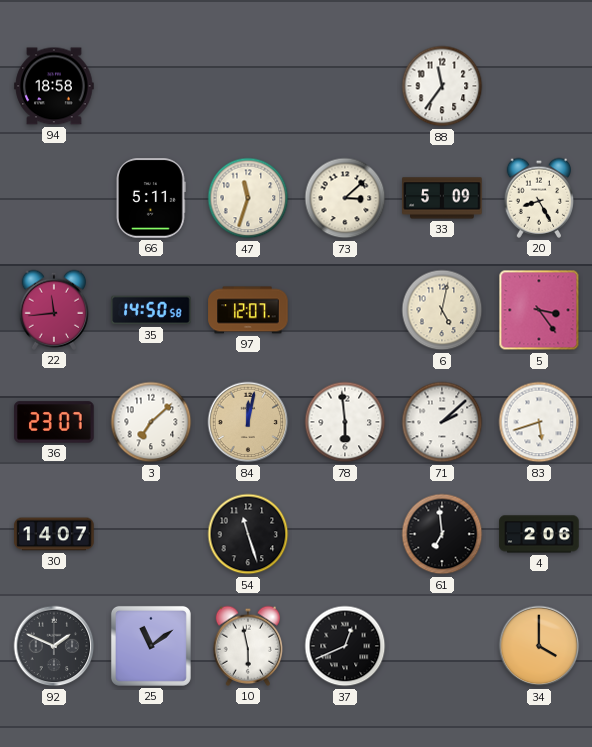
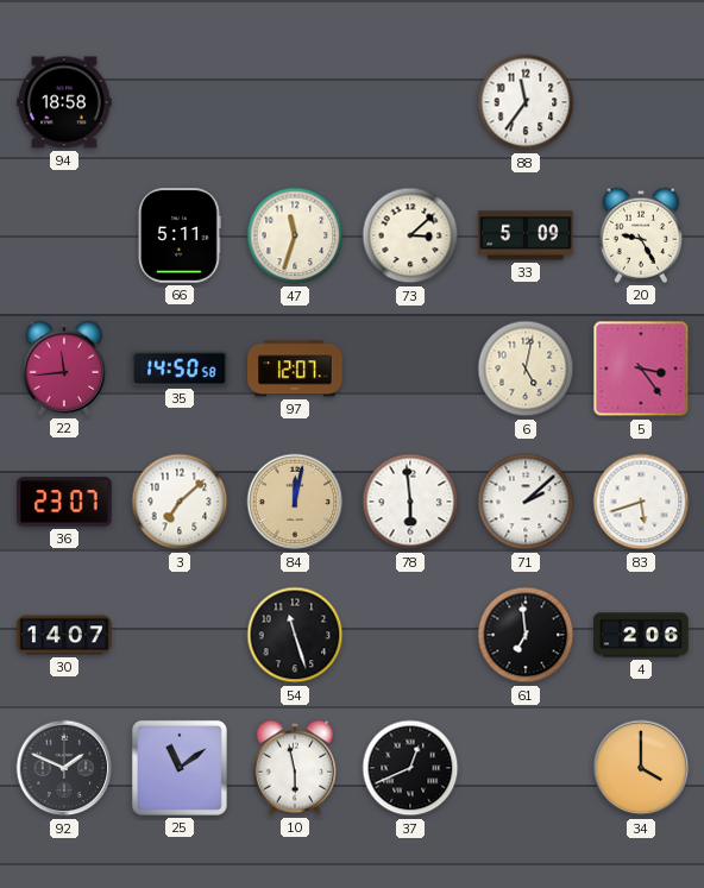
20: 8:25 -> 9:25
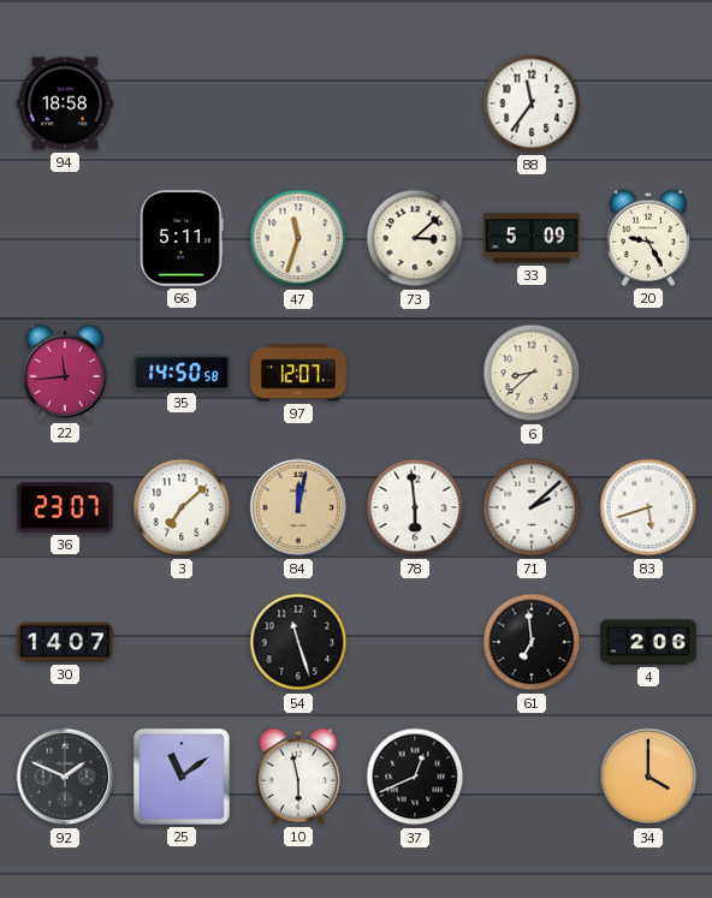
6: 5:02 -> 8:38
5: 3:24 -> none
